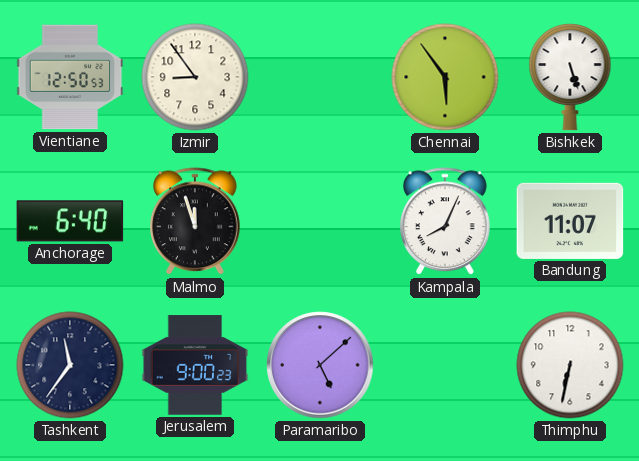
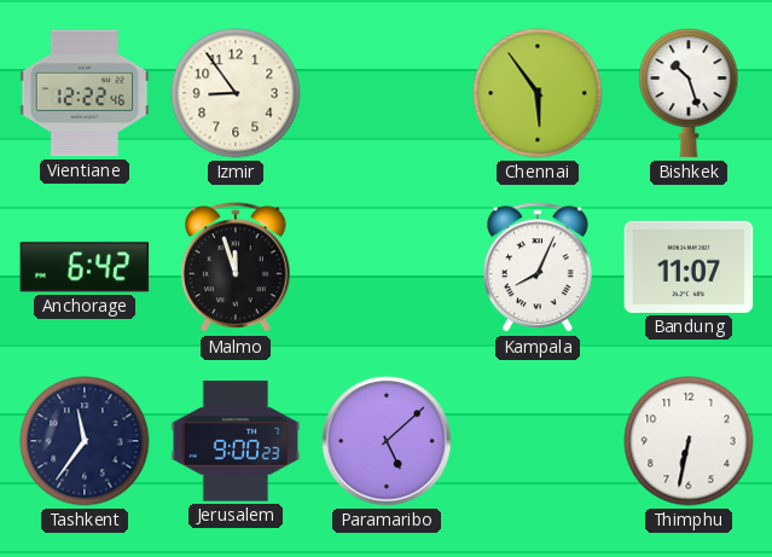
Vientiane: 12:50 -> 12:22
Bishkek: 5:27 -> 10:27
Anchorage: 6:40 -> 6:42
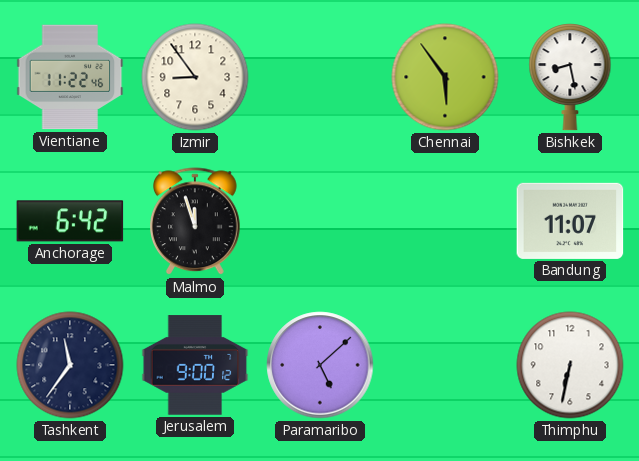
Vientiane: 12:22 -> 11:22
Bishkek: 10:27 -> 8:28
Kampala: 8:04 -> none
Jerusalem: 9:00:23 -> 9:00:12
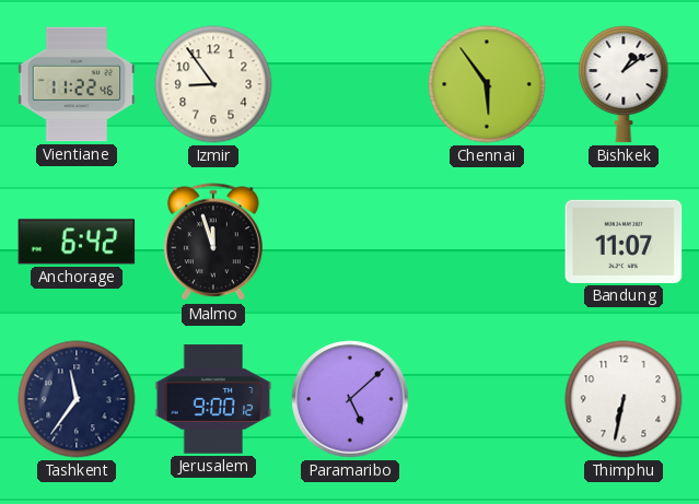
Bishkek: 8:28 -> 1:09
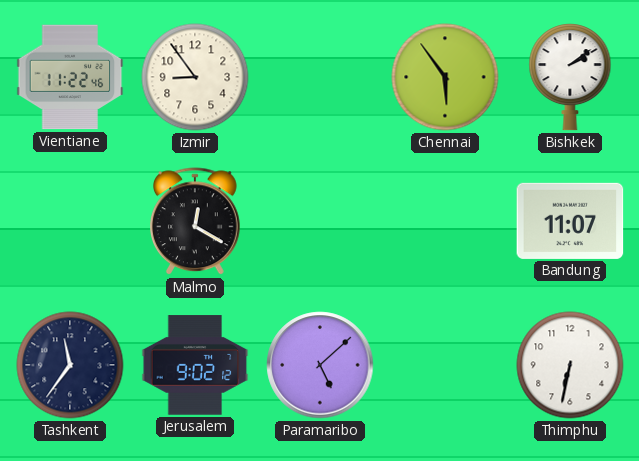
Bishkek: 1:09 -> 2:09
Anchorage: 6:42 -> none
Malmo: 11:57 -> 12:20
Jerusalem: 9:00 -> 9:02
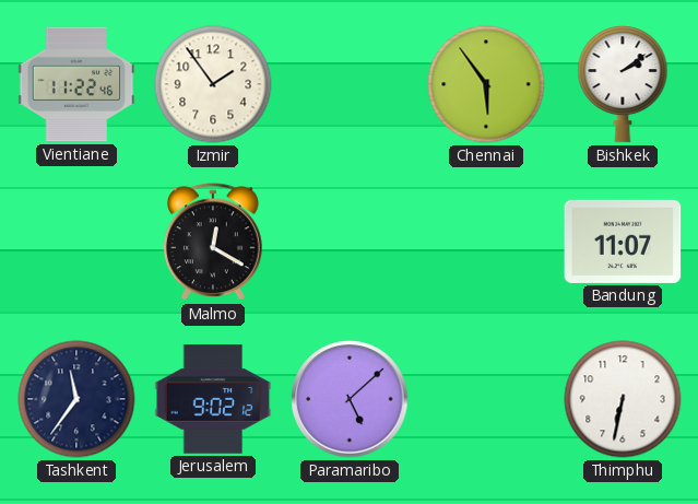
Izmir: 8:54 -> 1:54
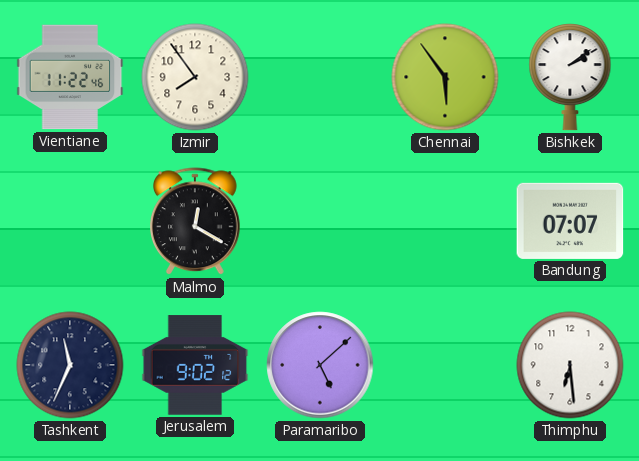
Izmir: 1:54 -> 7:54
Bandung: 11:07 -> 07:07
Tashkent: 11:36 -> 11:34
Thimphu: 6:32 -> 6:29
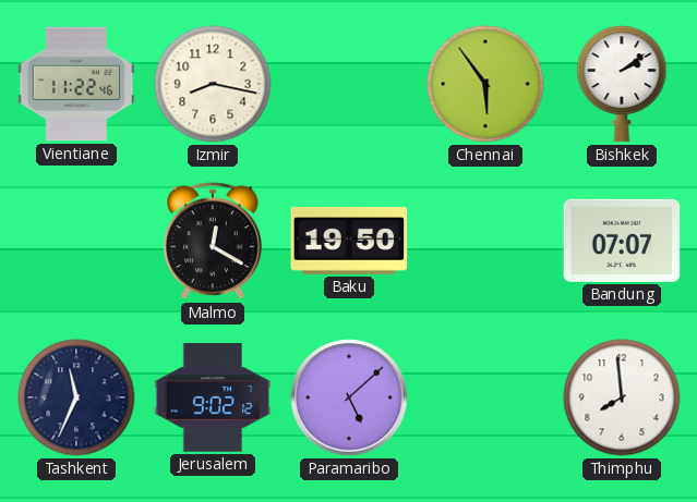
Izmir: 7:54 -> 8:17
Baku: none -> 19:50
Thimphu: 6:29 -> 7:59
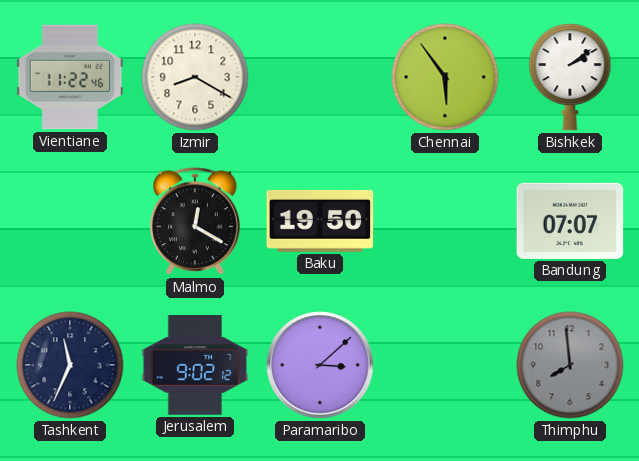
Izmir: 8:17 -> 8:20
Paramaribo: 5:08 -> 3:08
Thimphu dial: white -> grey
